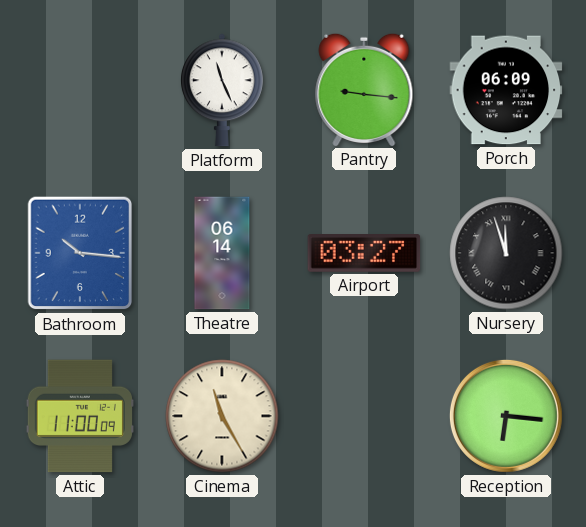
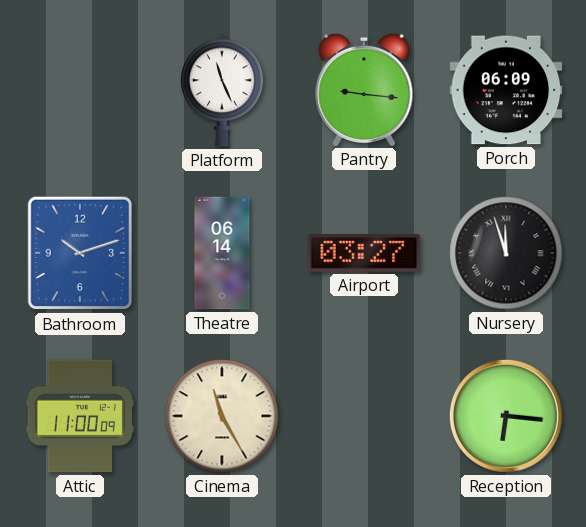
Bathroom: 10:16 -> 10:12
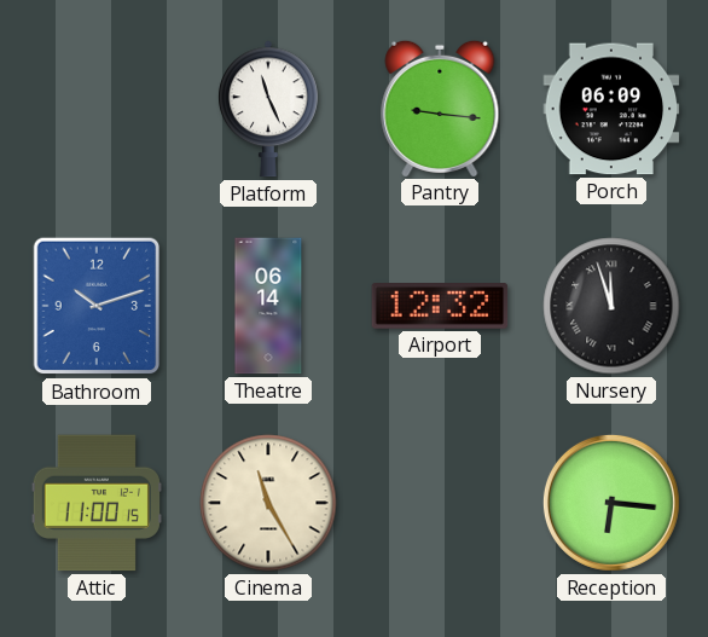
Airport: 03:27 -> 12:32
Attic: 11:00:09 -> 11:00:15
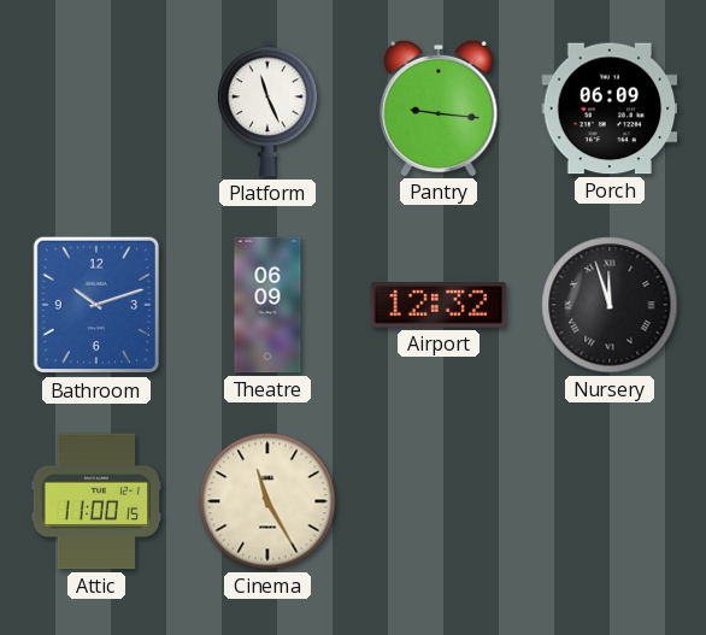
Theatre: 06:14 -> 06:09
Reception: 6:16 -> none
